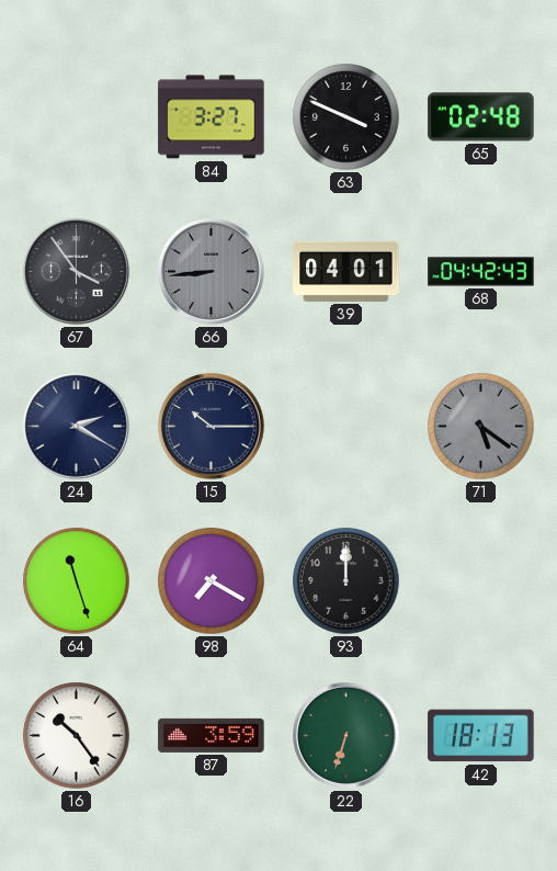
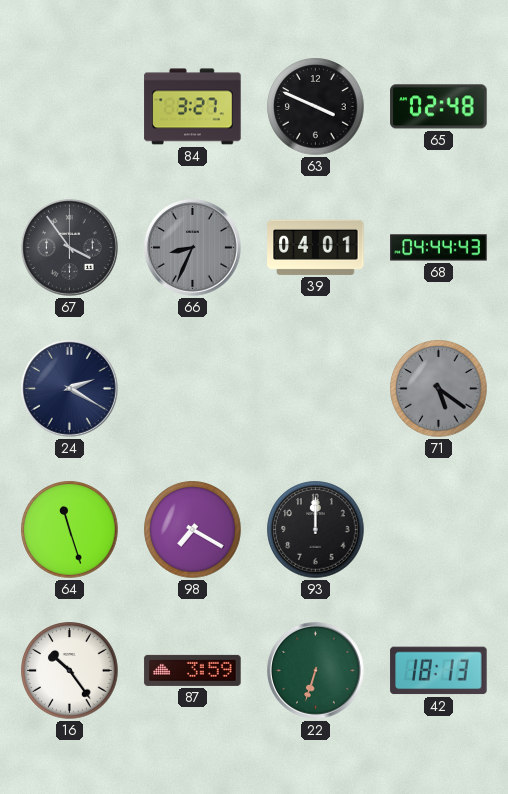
66: 8:44 -> 8:34
68: 04:42 -> 04:44
15: 10:15 -> none
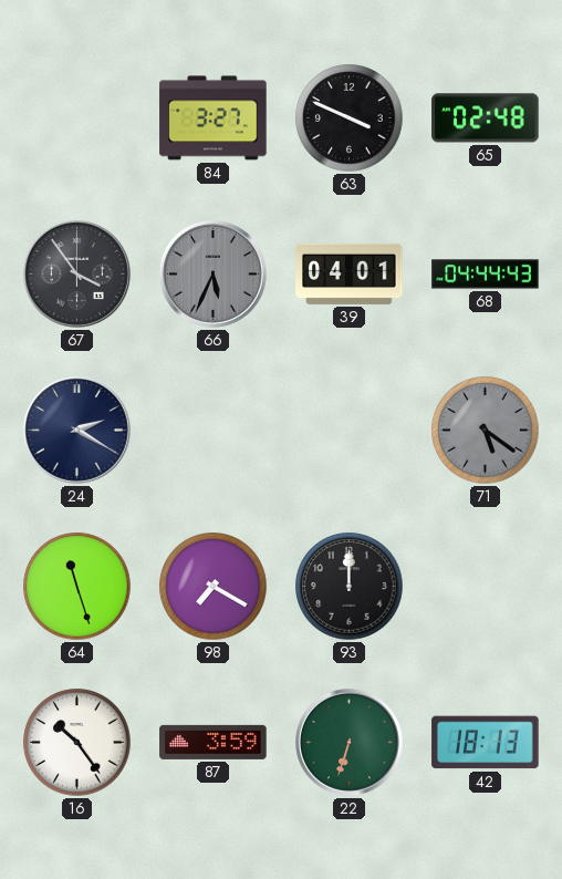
66: 8:34 -> 5:34
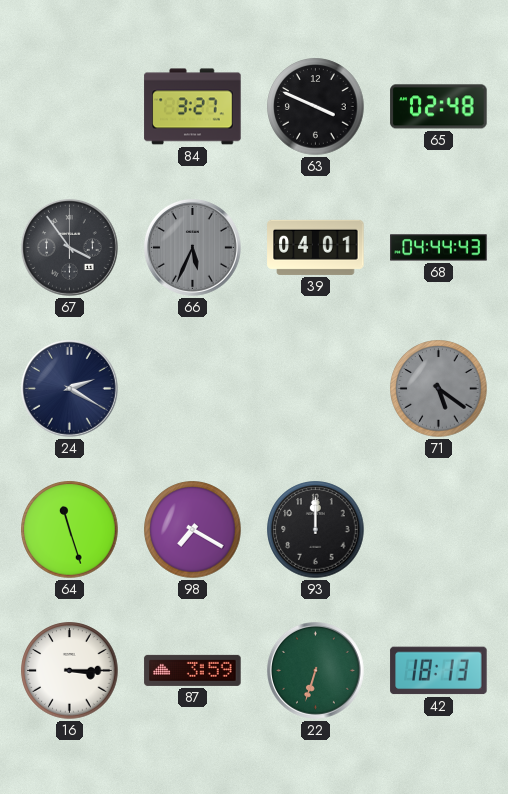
16: 10:24 -> 3:15
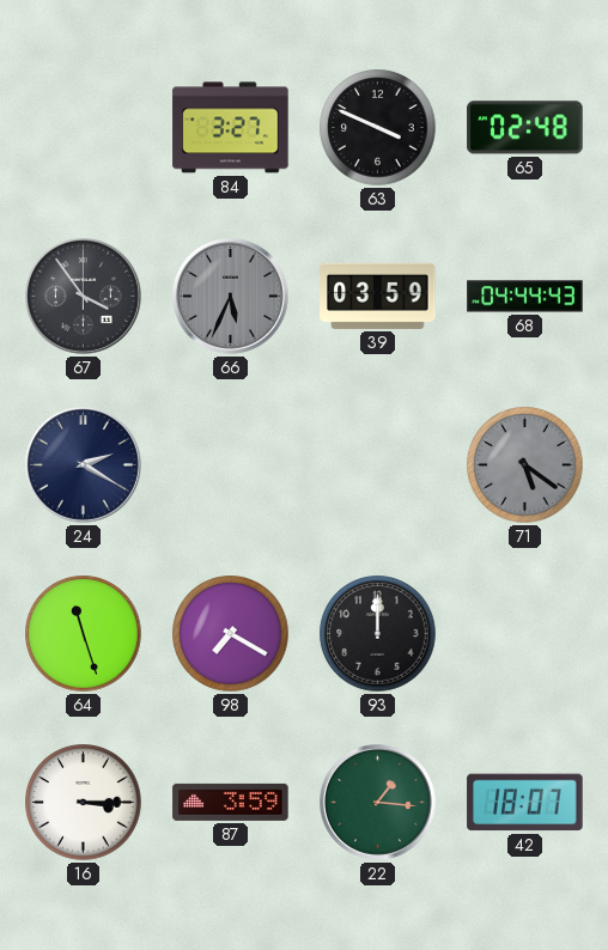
39: 04:01 -> 03:59
22: 6:33 -> 1:16
42: 18:13 -> 18:07
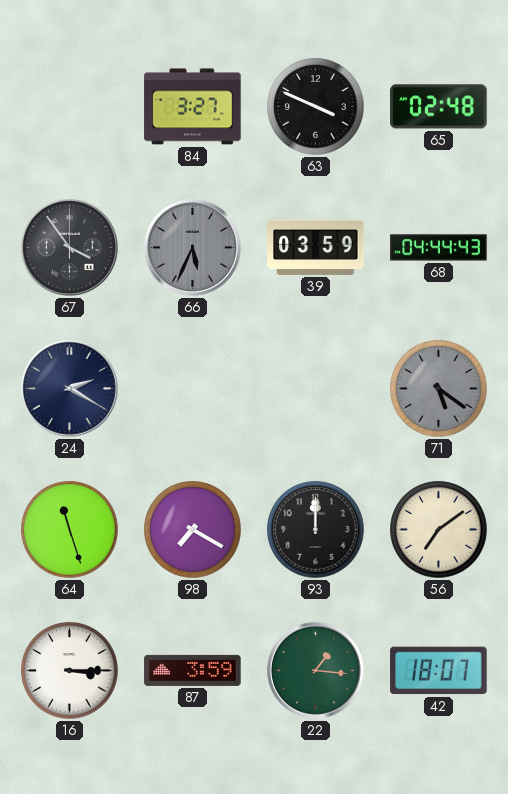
56: none -> 7:09
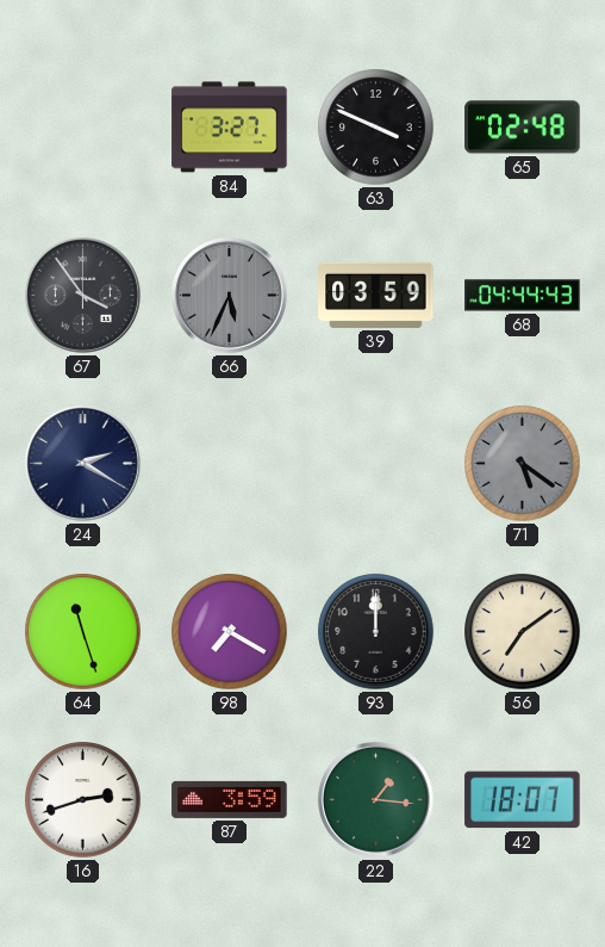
16: 3:15 -> 2:42
